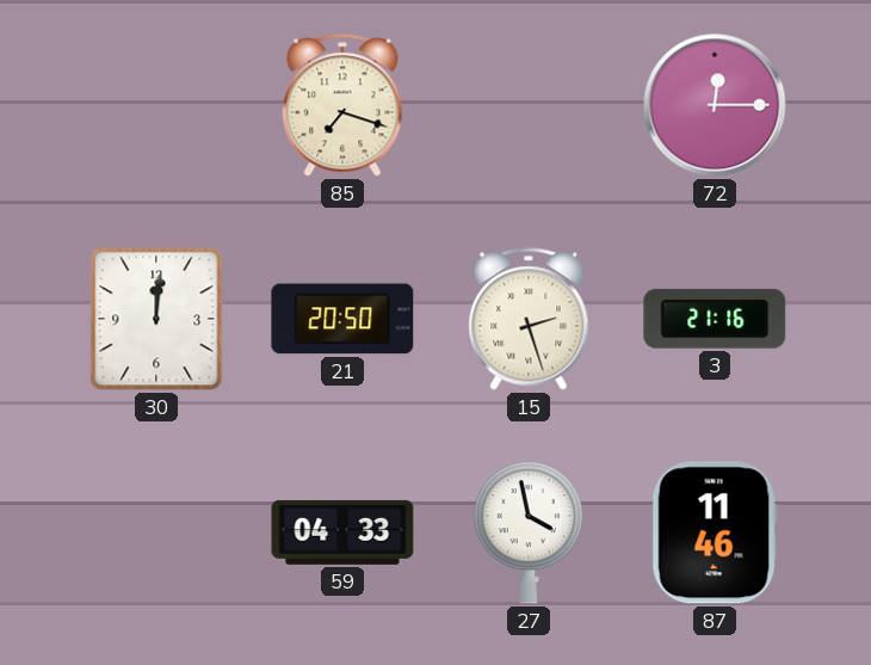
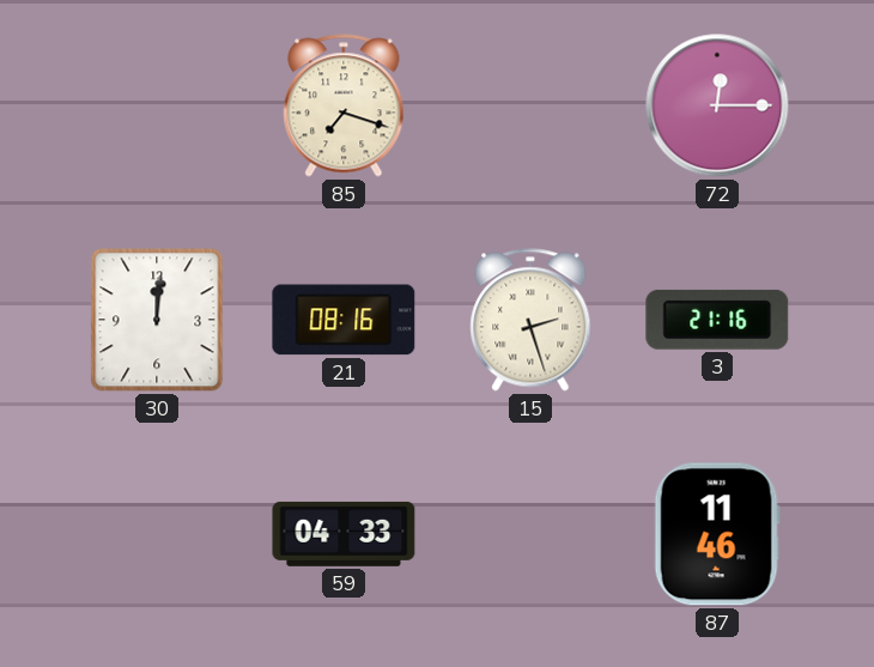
21: 20:50 -> 08:16
27: 3:58 -> none
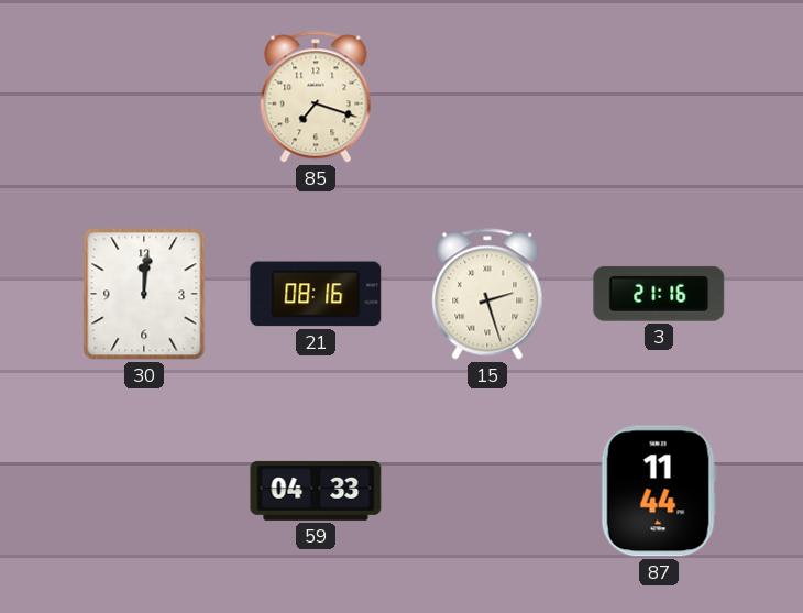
72: 12:15 -> none
87: 11:46 -> 11:44
